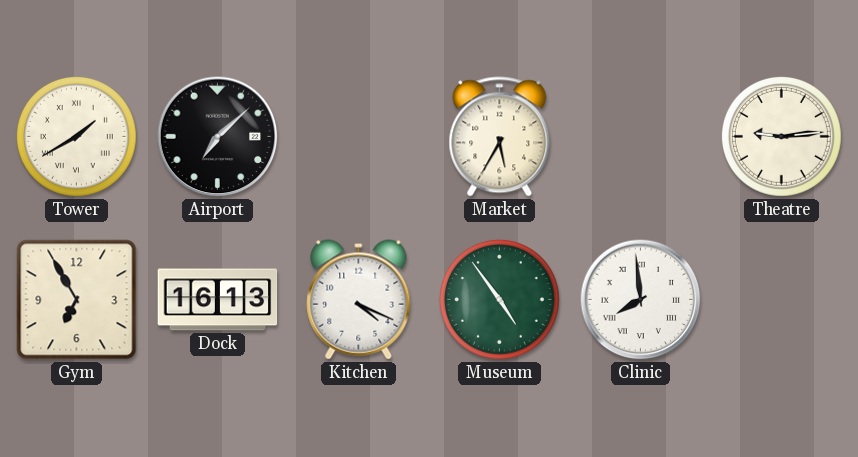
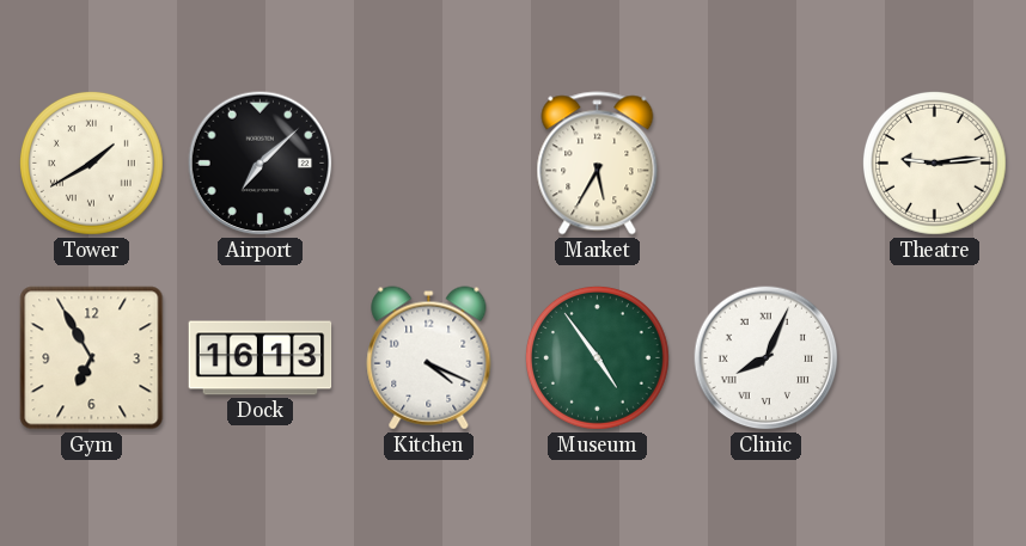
Clinic: 7:59 -> 8:04
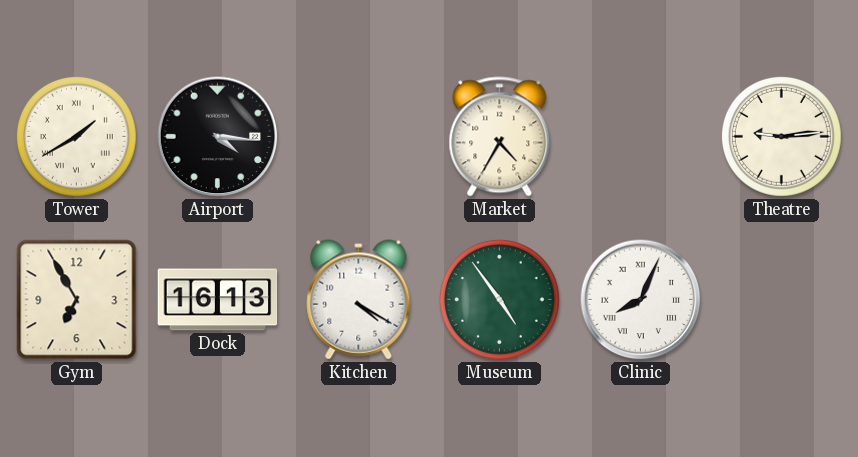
Airport: 7:08 -> 4:16
Market: 5:35 -> 4:35
Kitchen: 4:19 -> 4:20
